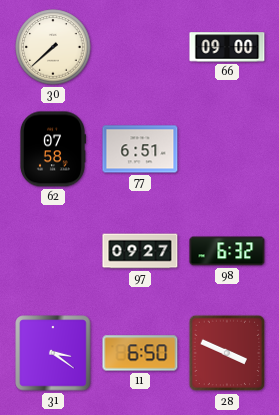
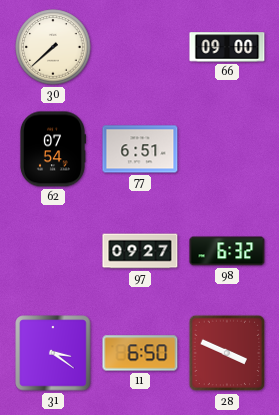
62: 07:58 -> 07:54
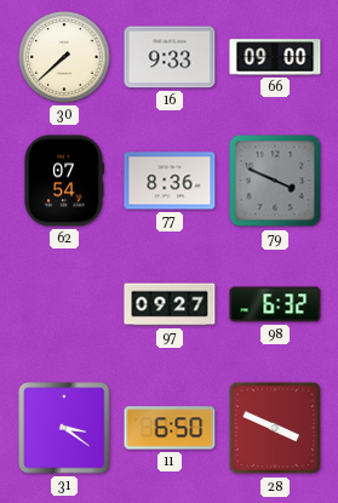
16: none -> 9:33
77: 6:51 -> 8:36
79: none -> 3:49
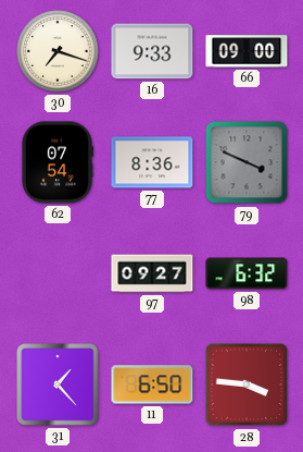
30: 7:38 -> 7:18
31: 3:21 -> 1:23
28: 3:49 -> 3:46
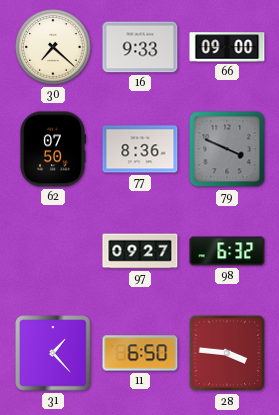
30: 7:18 -> 7:22
62: 07:54 -> 07:50
